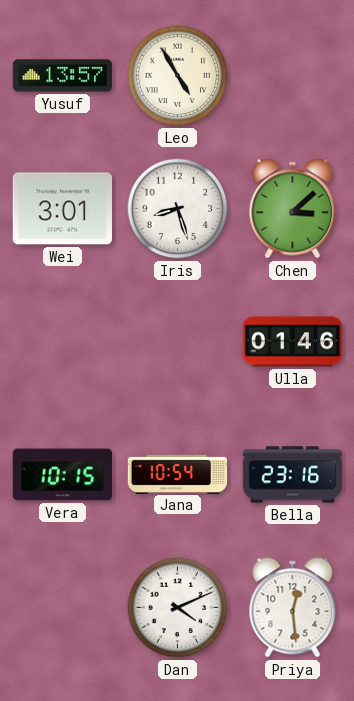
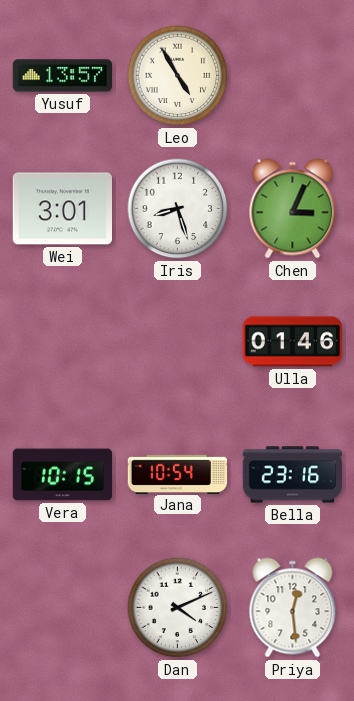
Chen: 3:08 -> 3:04
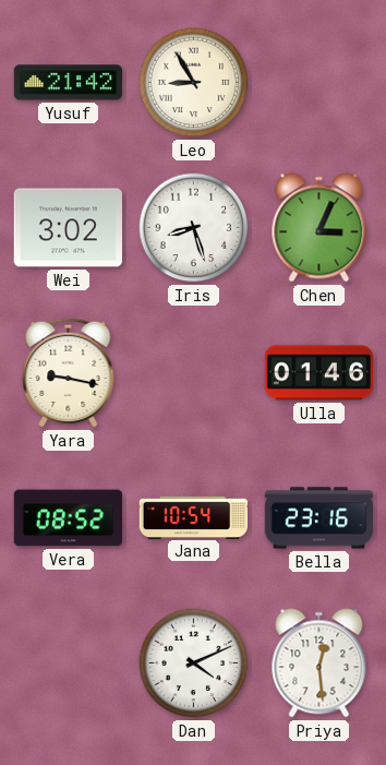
Yusuf: 13:57 -> 21:42
Leo: 4:55 -> 8:55
Wei: 3:01 -> 3:02
Yara: none -> 9:17
Vera: 10:15 -> 08:52
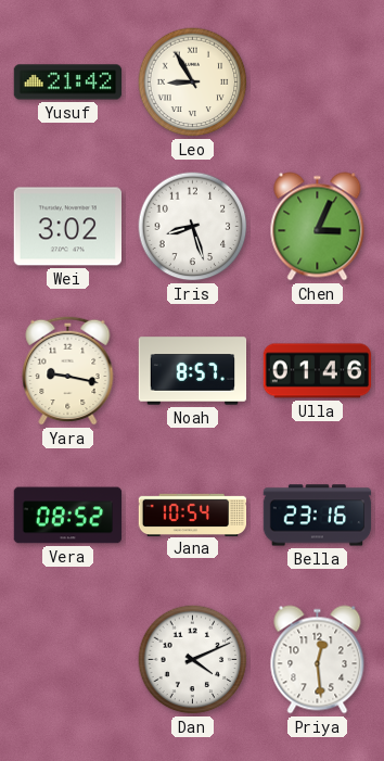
Noah: none -> 8:57
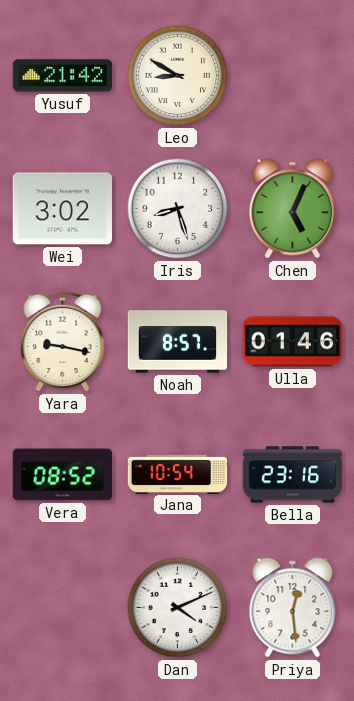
Leo: 8:55 -> 8:50
Chen: 3:04 -> 5:04
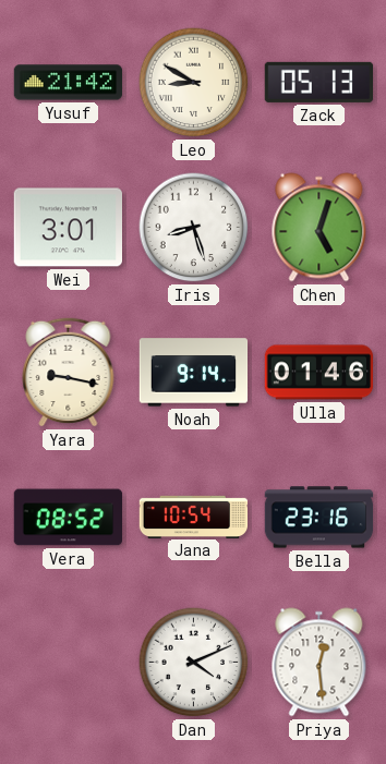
Zack: none -> 05:13
Wei: 3:02 -> 3:01
Chen: 5:04 -> 5:03
Noah: 8:57 -> 9:14
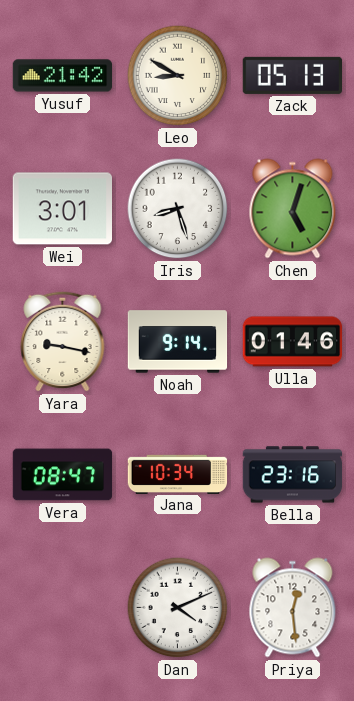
Vera: 08:52 -> 08:47
Jana: 10:54 -> 10:34
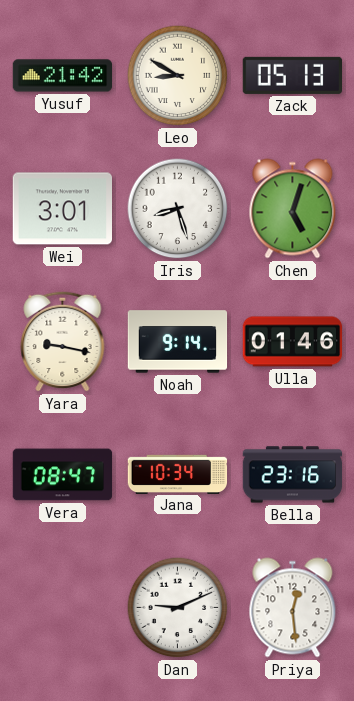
Dan: 4:11 -> 9:11
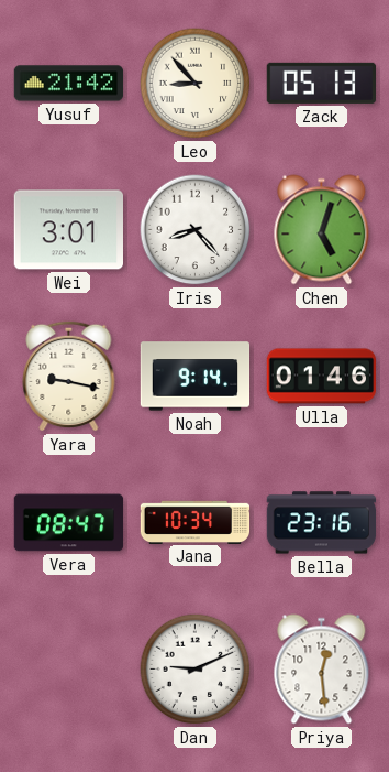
Leo: 8:50 -> 8:53
Iris: 8:27 -> 8:23
